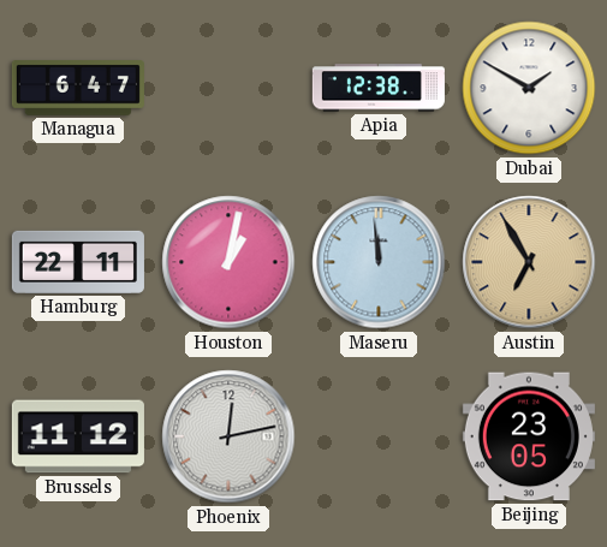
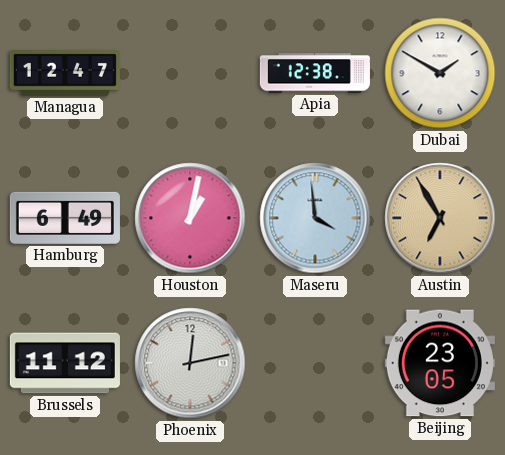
Managua: 6:47 -> 12:47
Hamburg: 22:11 -> 6:49
Maseru: 11:59 -> 3:59
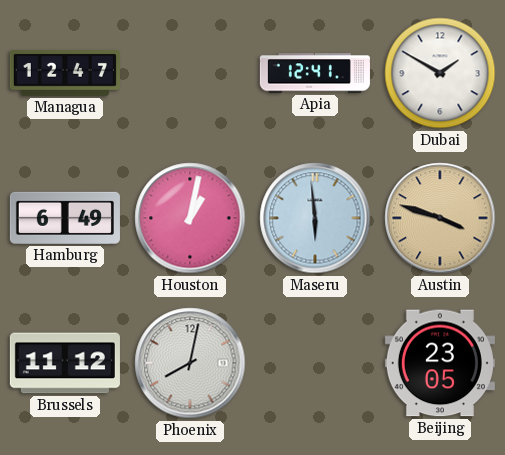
Apia: 12:38 -> 12:41
Maseru: 3:59 -> 5:59
Austin: 6:55 -> 3:48
Phoenix: 12:13 -> 8:02
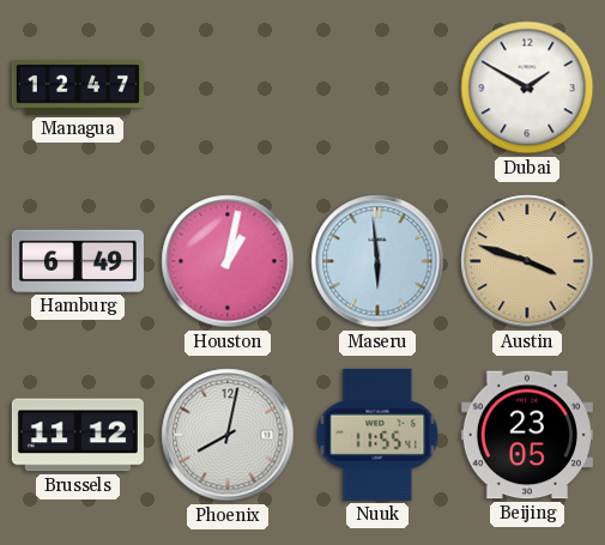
Apia: 12:41 -> none
Nuuk: none -> 11:55
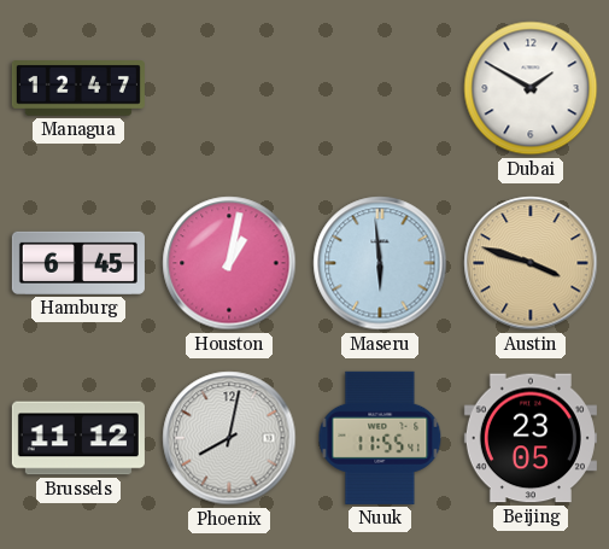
Hamburg: 6:49 -> 6:45
